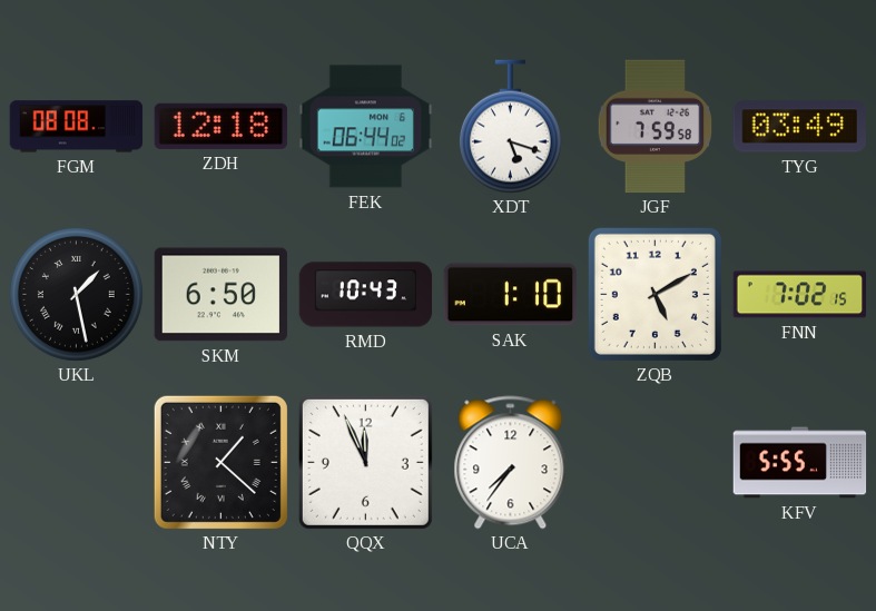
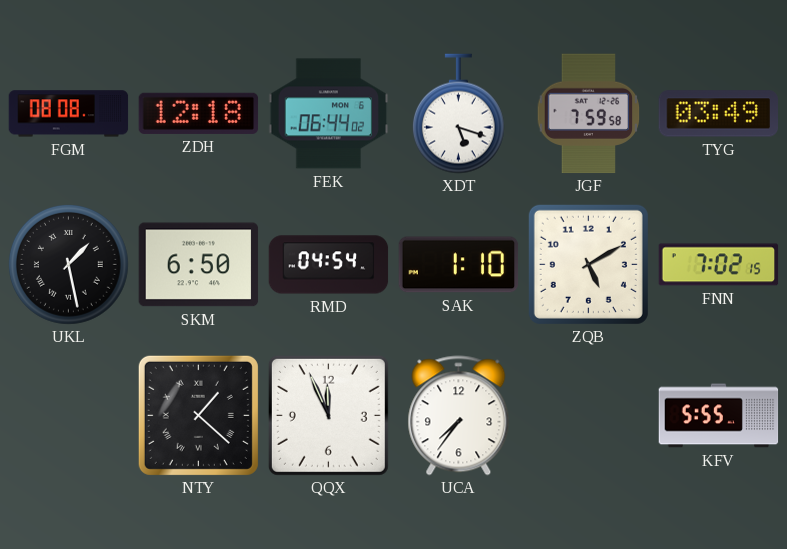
RMD: 10:43 -> 04:54
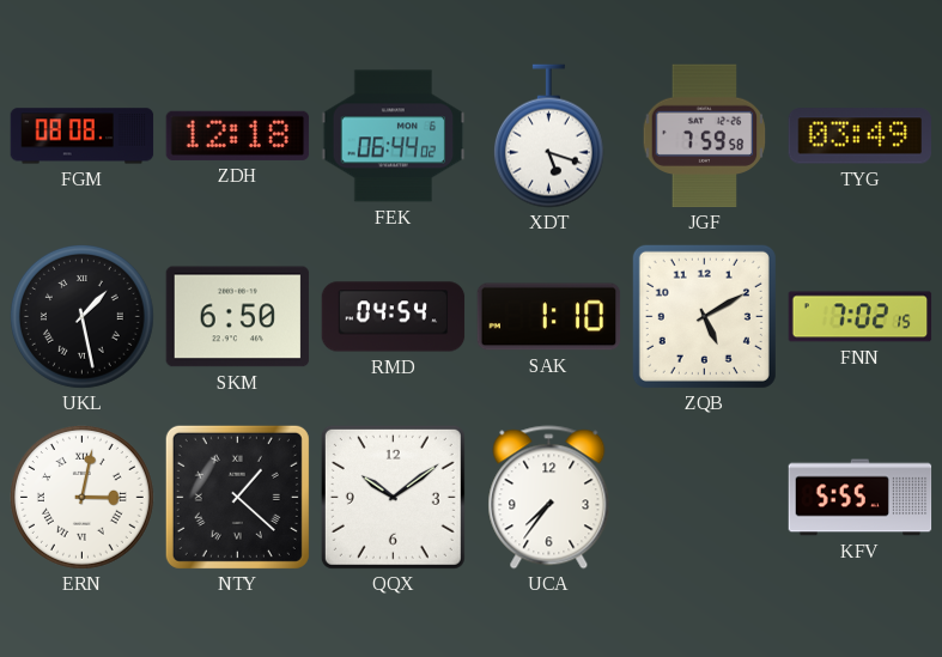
ERN: none -> 3:02
QQX: 11:56 -> 10:09
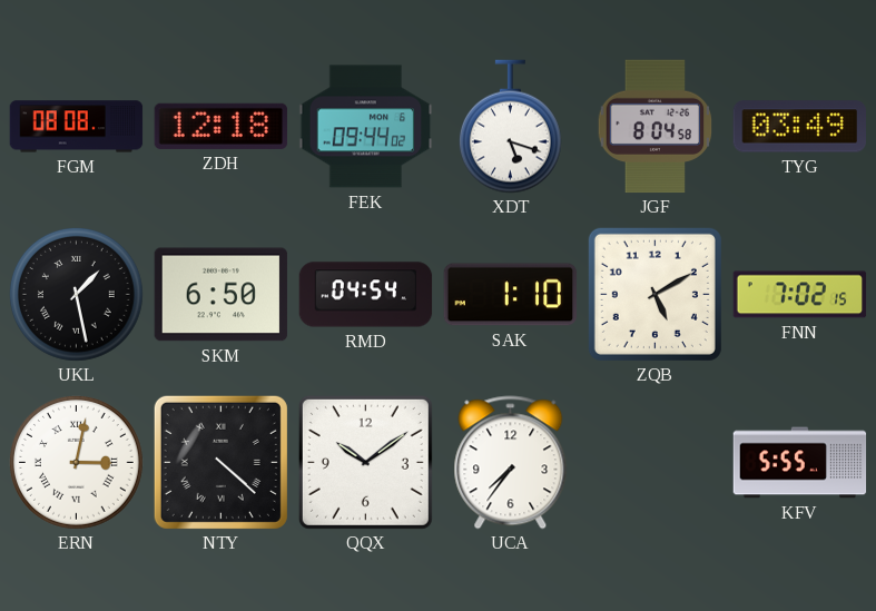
FEK: 06:44 -> 09:44
JGF: 7:59 -> 8:04
NTY: 1:22 -> 4:22
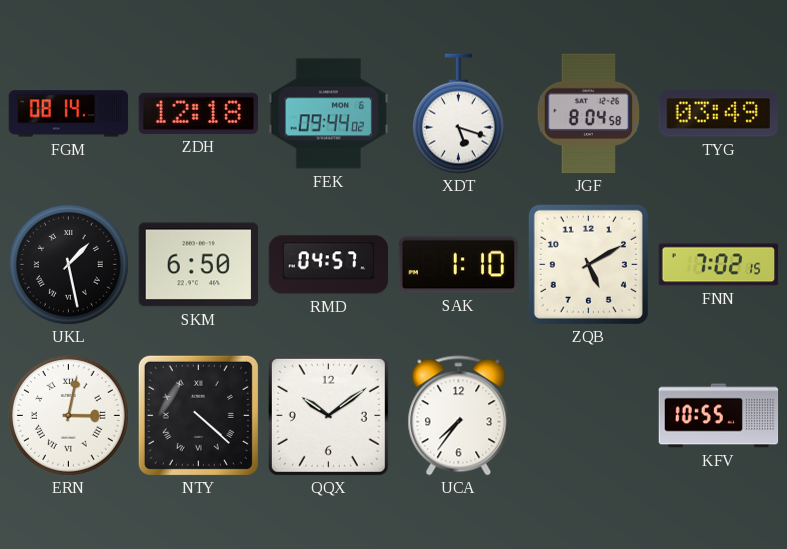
FGM: 08:08 -> 08:14
RMD: 04:54 -> 04:57
KFV: 5:55 -> 10:55
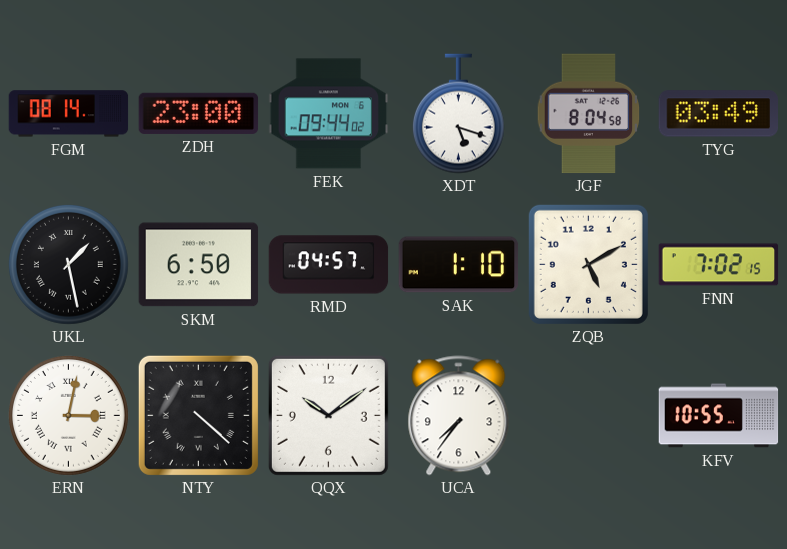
ZDH: 12:18 -> 23:00
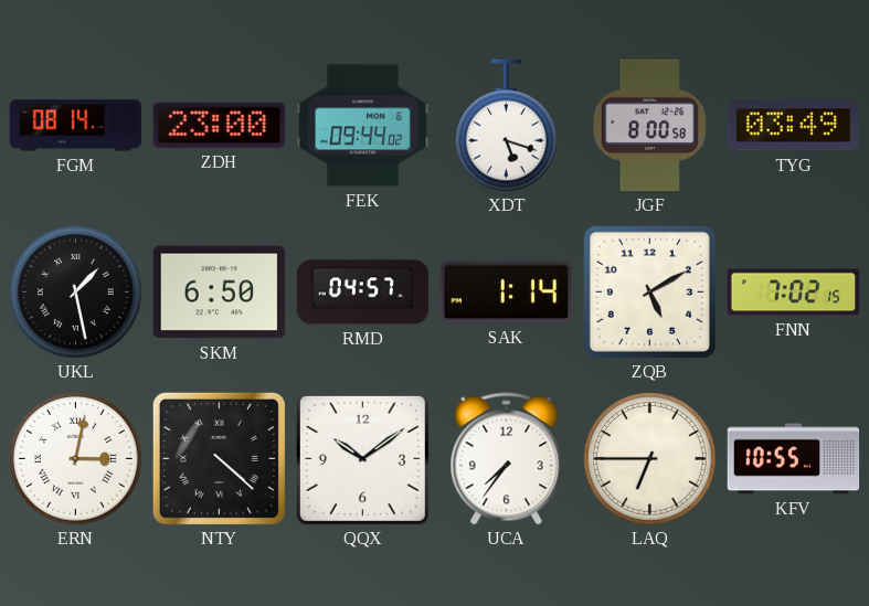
JGF: 8:04 -> 8:00
SAK: 1:10 -> 1:14
LAQ: none -> 6:45
